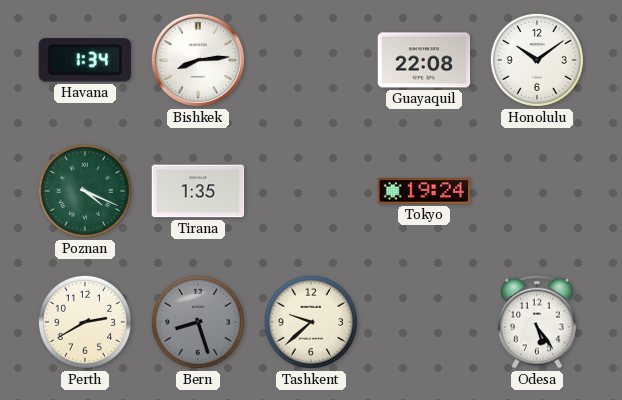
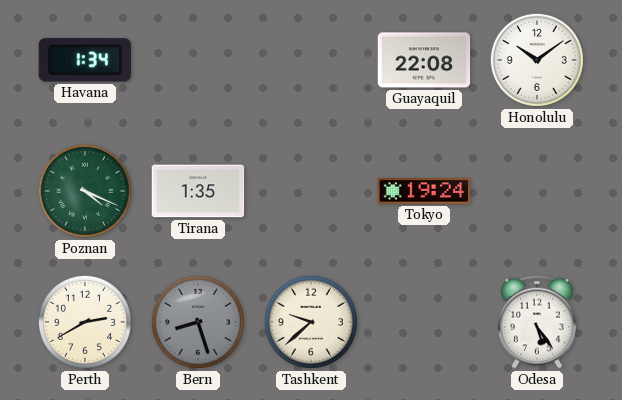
Bishkek: 8:14 -> none
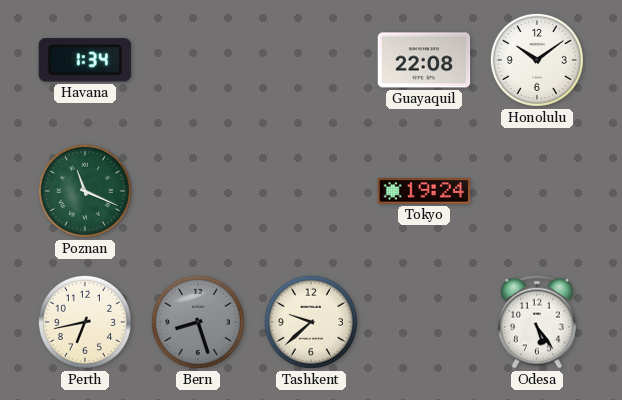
Poznan: 4:19 -> 11:19
Tirana: 1:35 -> none
Perth: 2:40 -> 6:43
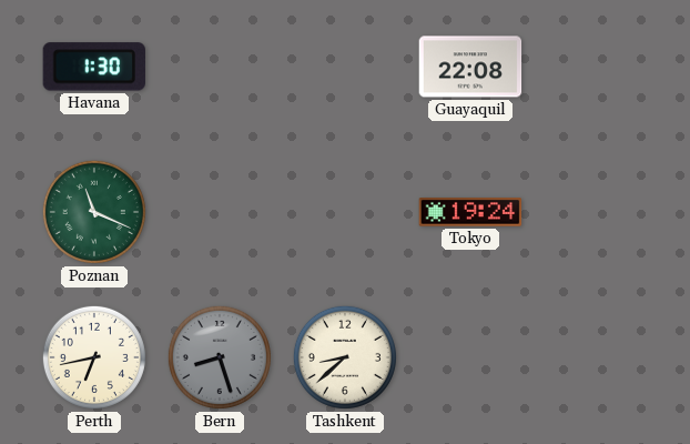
Havana: 1:34 -> 1:30
Honolulu: 10:09 -> none
Tashkent: 9:38 -> 8:38
Odesa: 5:24 -> none
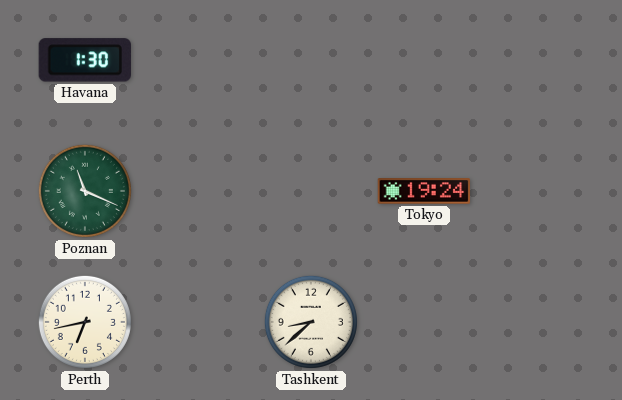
Guayaquil: 22:08 -> none
Bern: 8:27 -> none
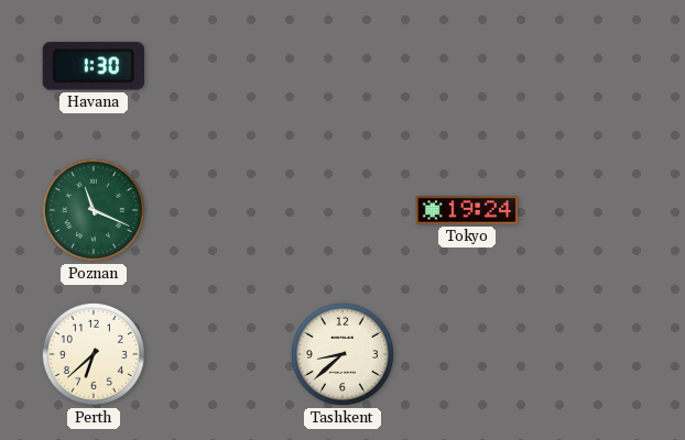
Perth: 6:43 -> 6:38
